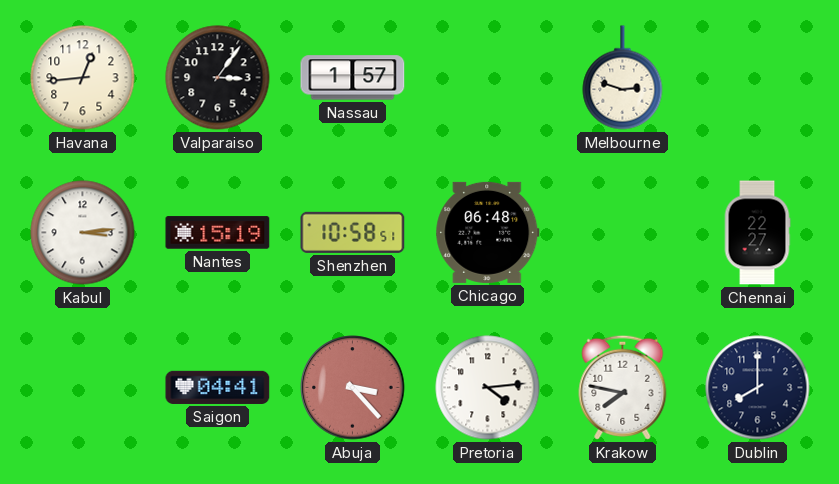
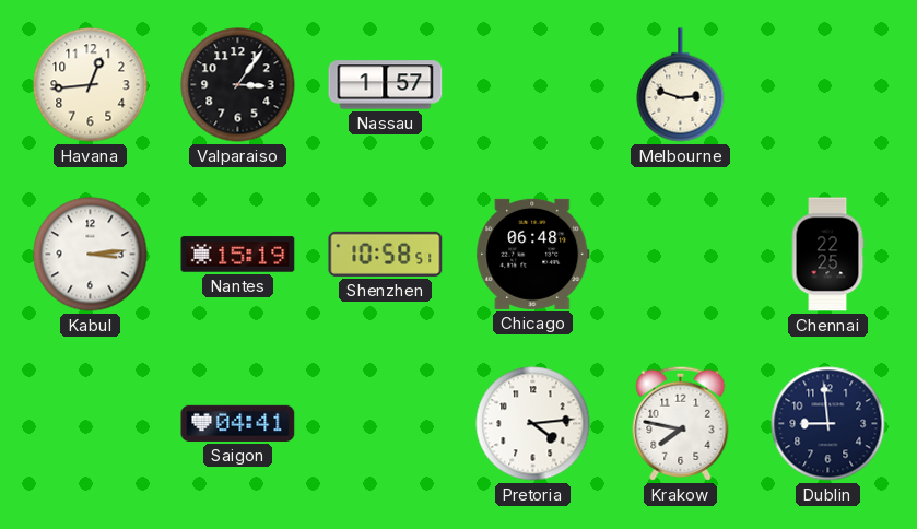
Chennai: 22:27 -> 22:25
Abuja: 3:23 -> none
Dublin: 8:00 -> 8:59
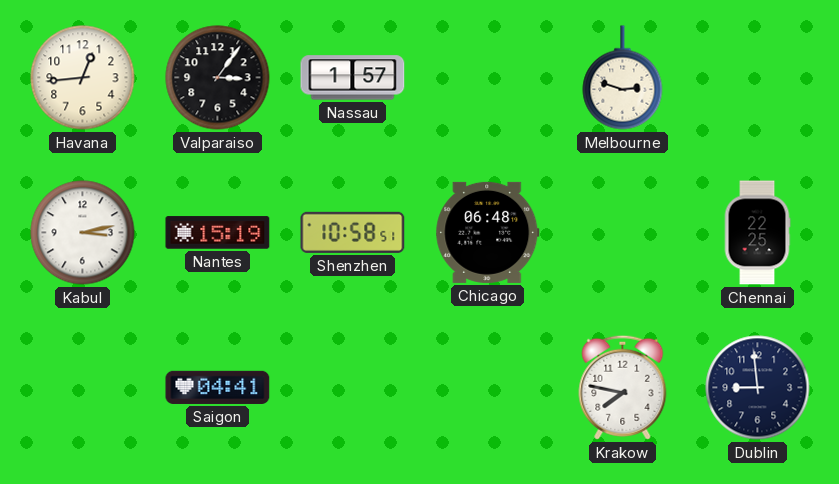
Kabul: 3:14 -> 3:13
Pretoria: 4:14 -> none
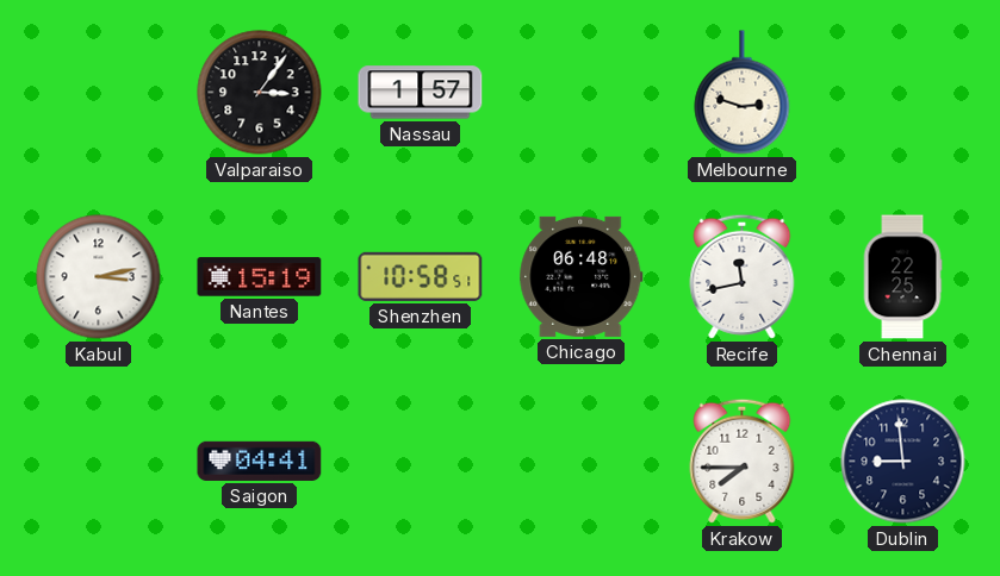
Havana: 12:44 -> none
Recife: none -> 11:43
Krakow: 7:47 -> 7:45
